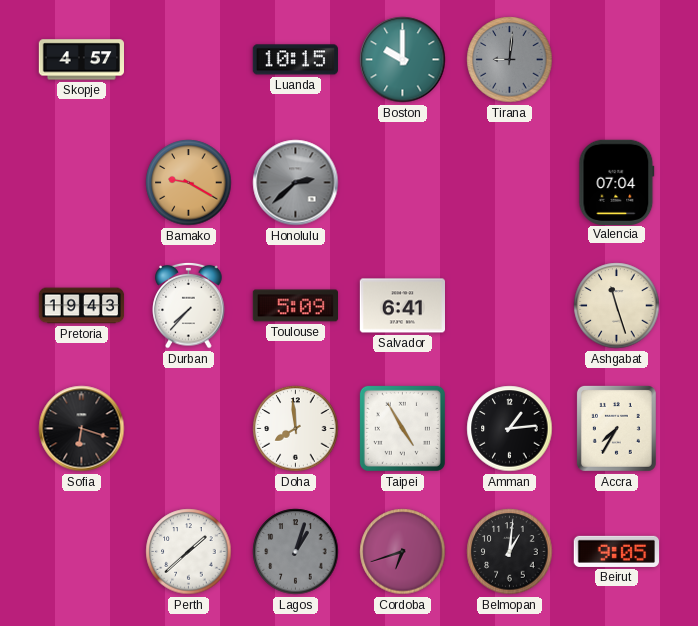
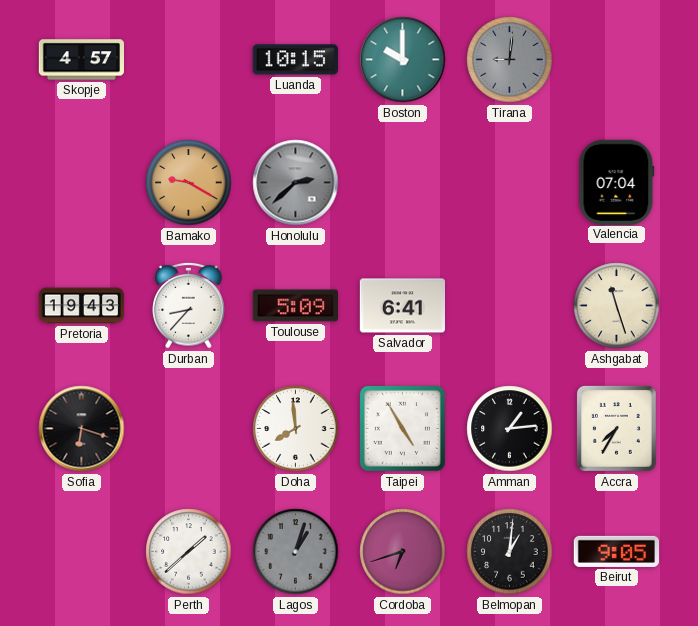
Durban: 7:37 -> 8:37
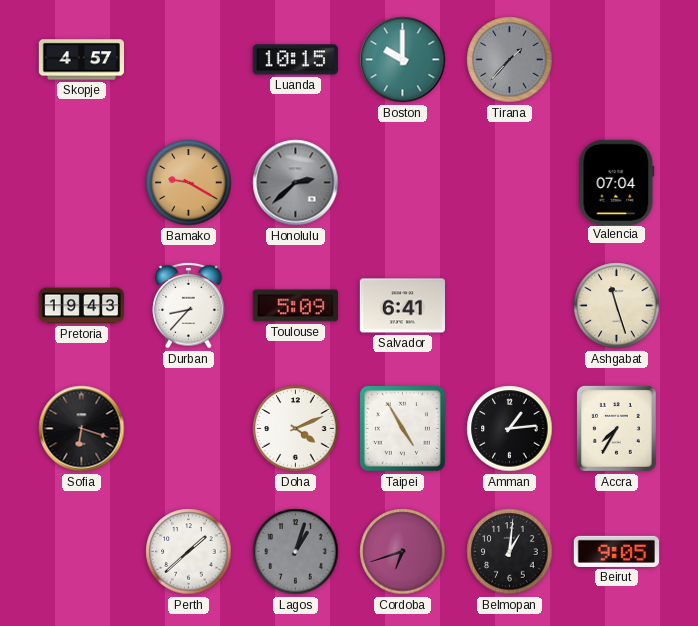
Tirana: 9:01 -> 1:37
Doha: 7:59 -> 4:11
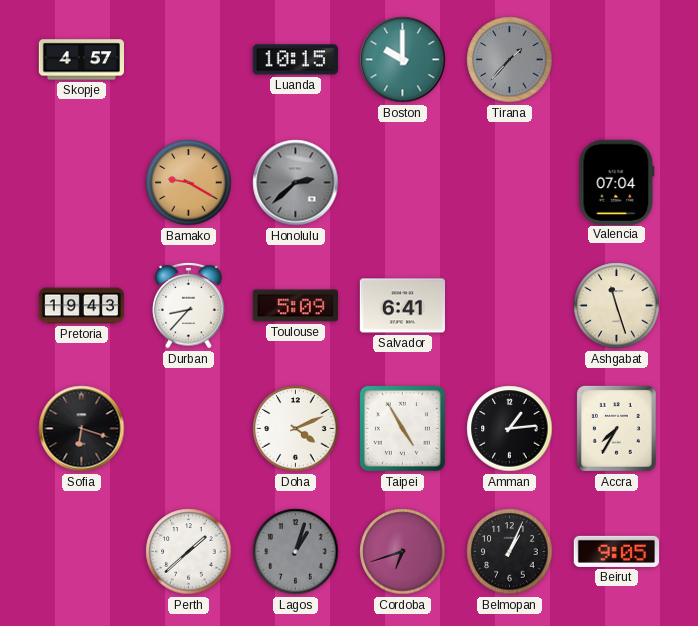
Belmopan: 1:01 -> 1:04
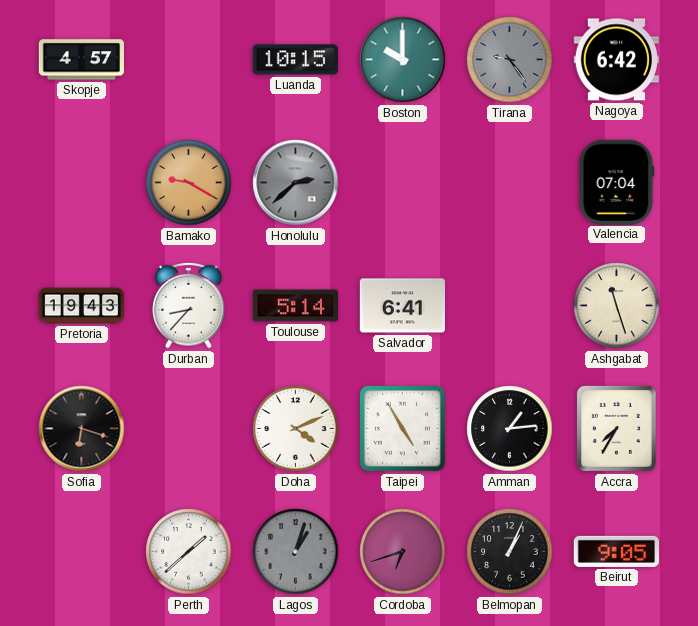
Tirana: 1:37 -> 9:24
Nagoya: none -> 6:42
Toulouse: 5:09 -> 5:14
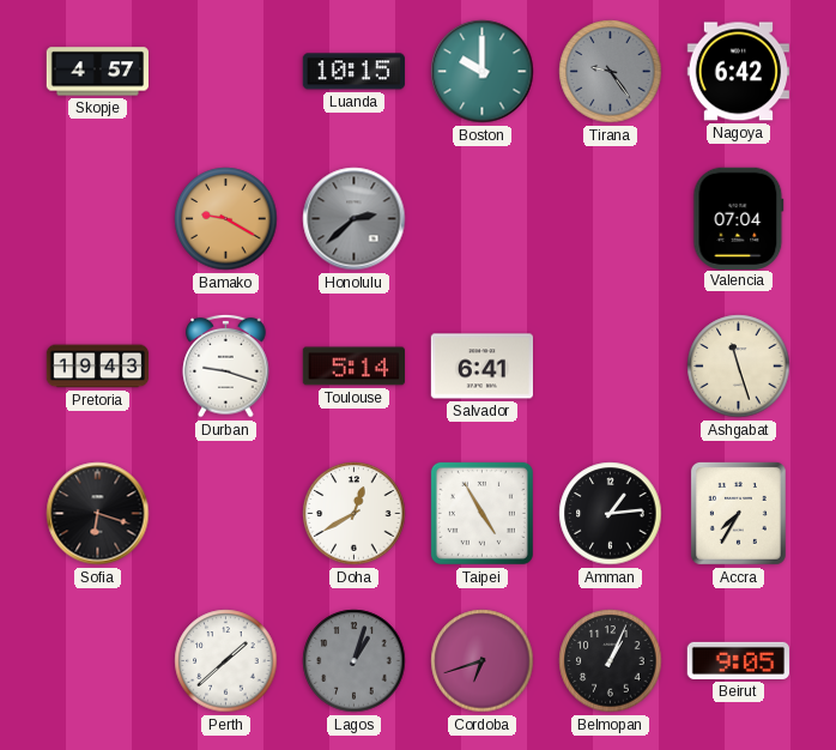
Durban: 8:37 -> 9:18
Doha: 4:11 -> 12:40
